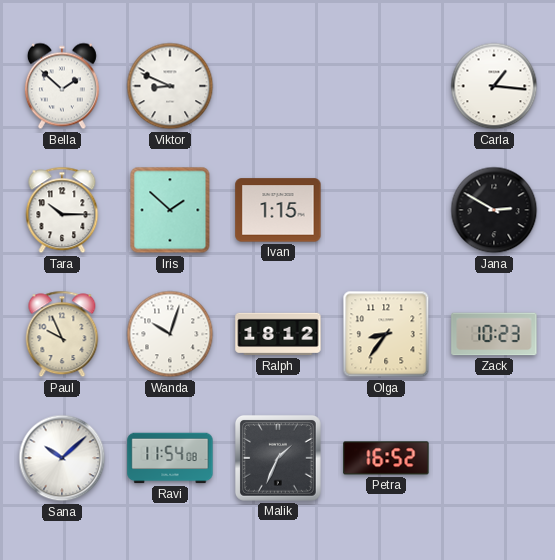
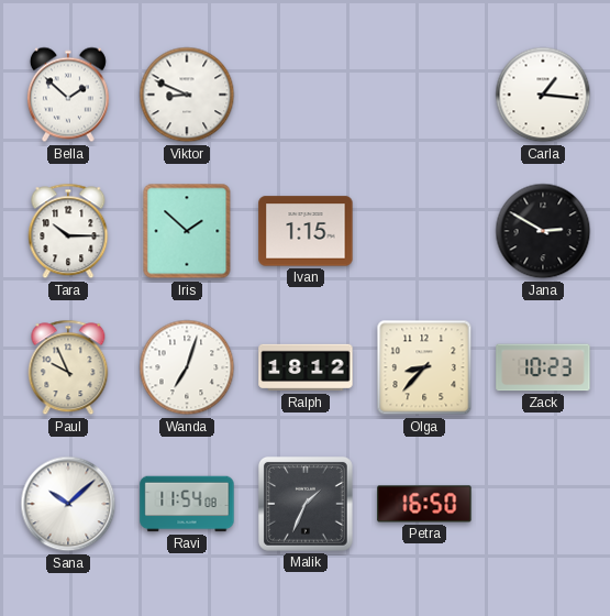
Wanda: 10:03 -> 7:03
Olga: 8:36 -> 8:37
Petra: 16:52 -> 16:50
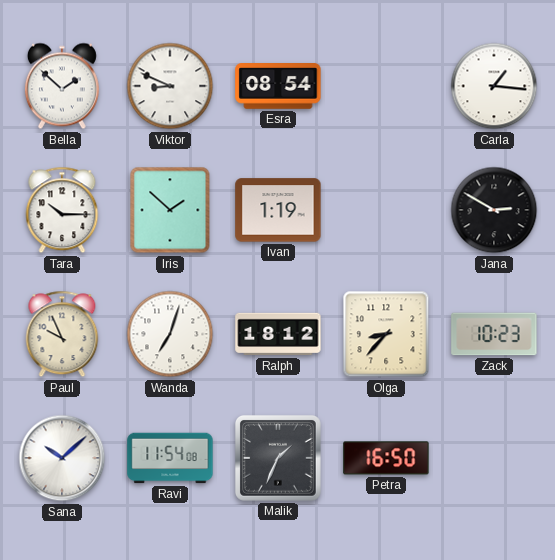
Esra: none -> 08:54
Ivan: 1:15 -> 1:19
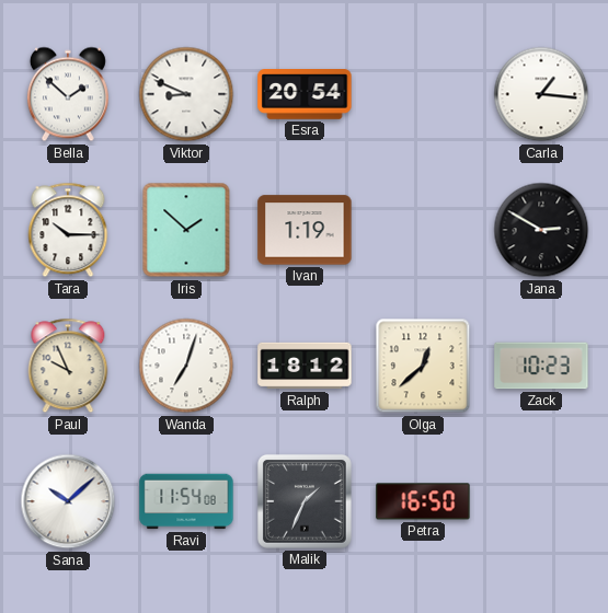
Esra: 08:54 -> 20:54
Olga: 8:37 -> 12:38
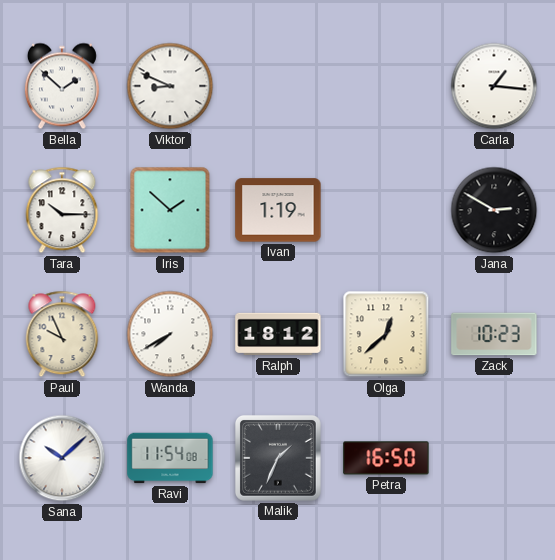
Esra: 20:54 -> none
Wanda: 7:03 -> 7:40
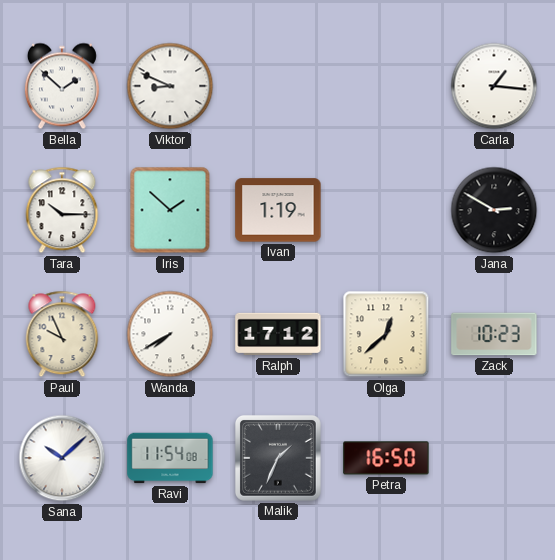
Ralph: 18:12 -> 17:12
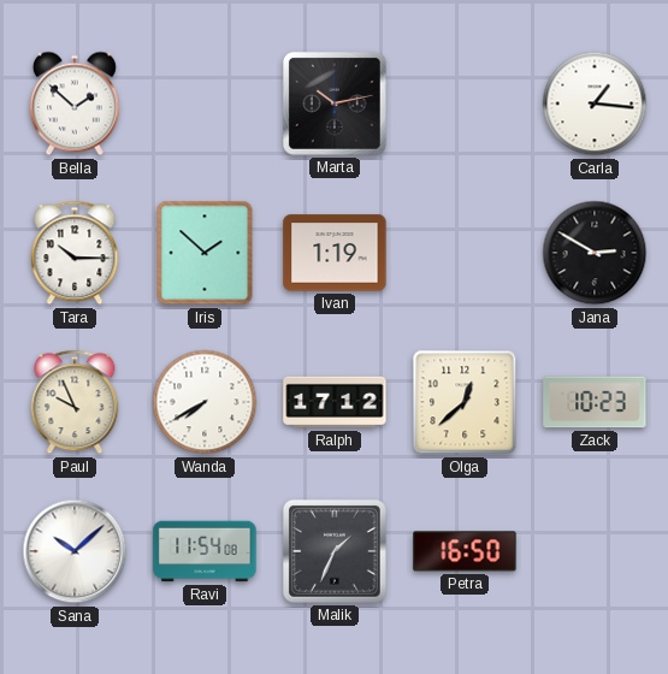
Viktor: 8:49 -> none
Marta: none -> 10:13
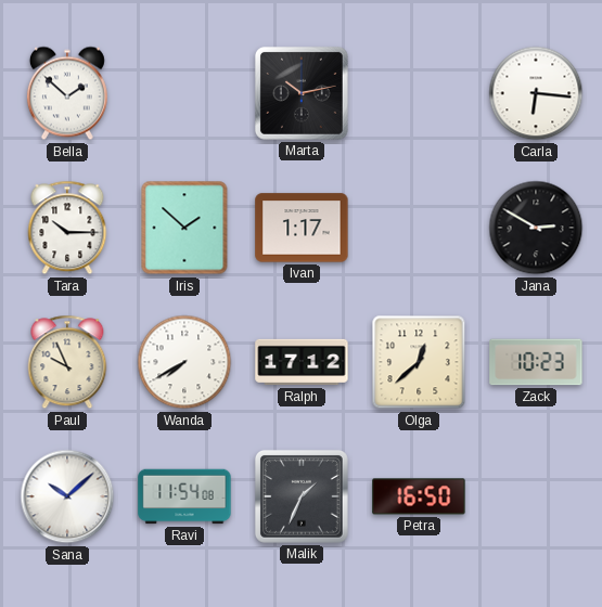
Carla: 1:16 -> 6:16
Ivan: 1:19 -> 1:17
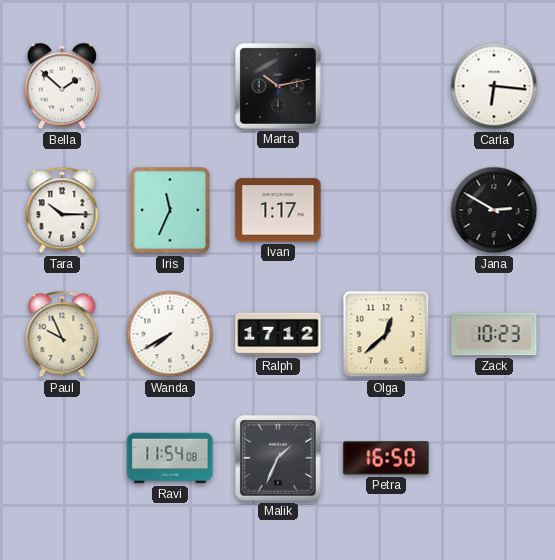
Iris: 1:52 -> 11:34
Sana: 10:08 -> none
